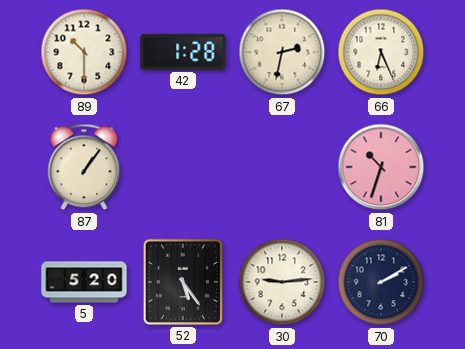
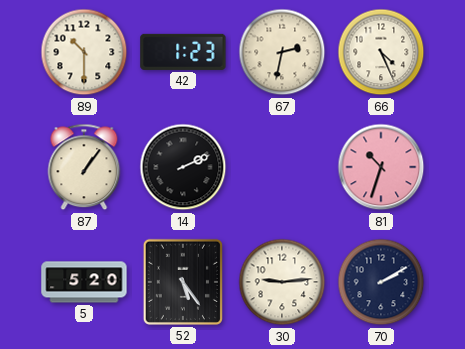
42: 1:28 -> 1:23
66: 6:26 -> 4:26
14: none -> 2:11
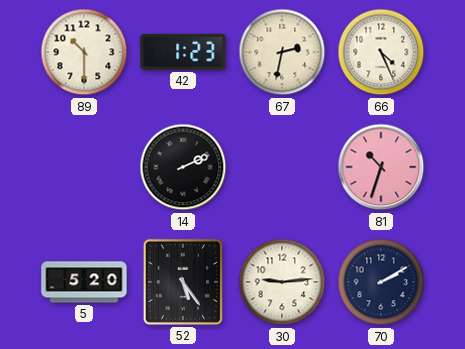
87: 1:06 -> none
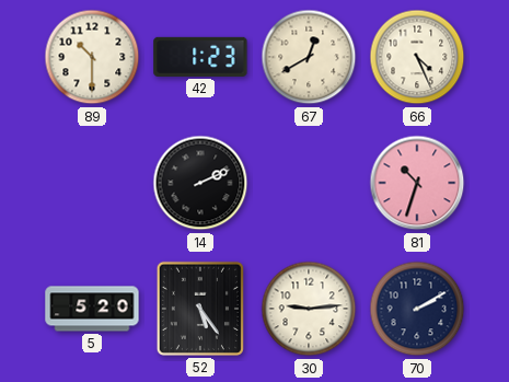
67: 2:32 -> 12:40
